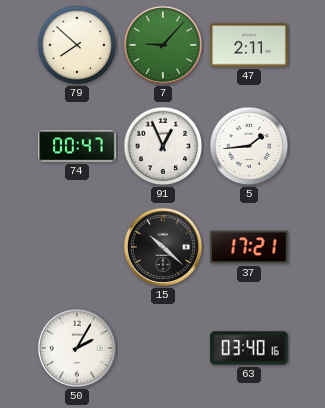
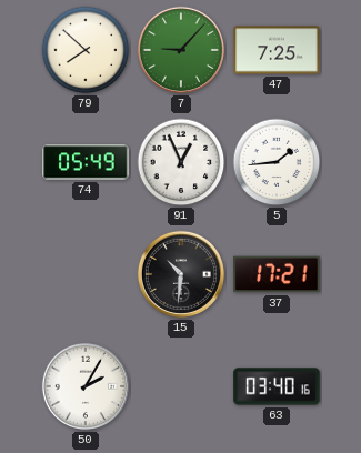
47: 2:11 -> 7:25
74: 00:47 -> 05:49
15: 10:22 -> 10:31
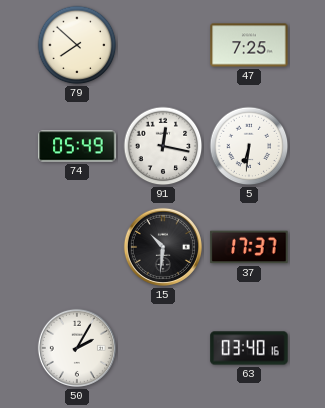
7: 9:07 -> none
91: 12:56 -> 12:17
5: 1:44 -> 6:31
37: 17:21 -> 17:37
